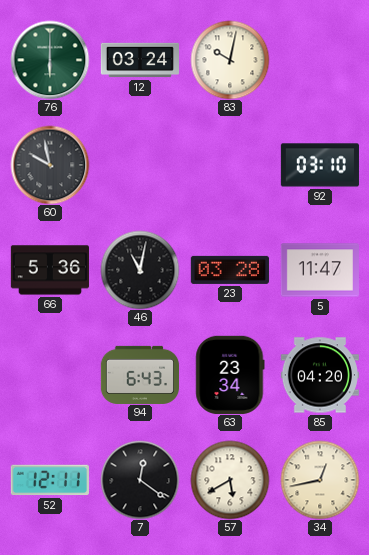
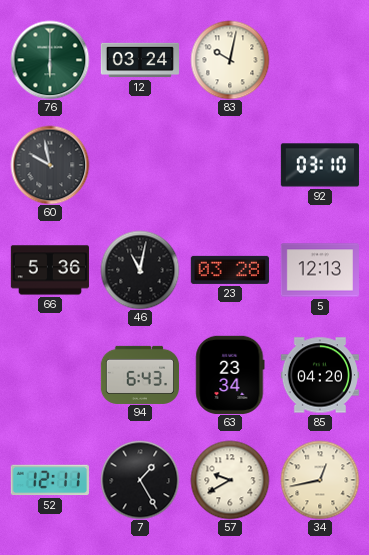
5: 11:47 -> 12:13
7: 12:21 -> 1:25
57: 5:40 -> 9:40
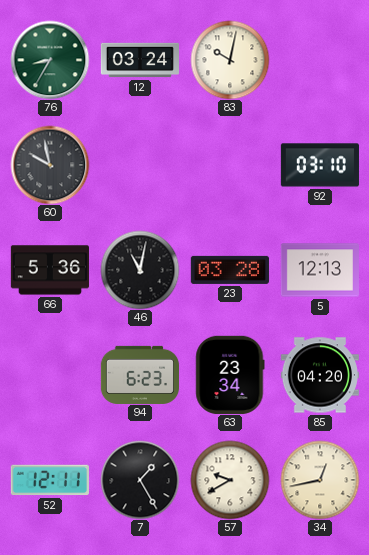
76: 6:00 -> 8:35
94: 6:43 -> 6:23
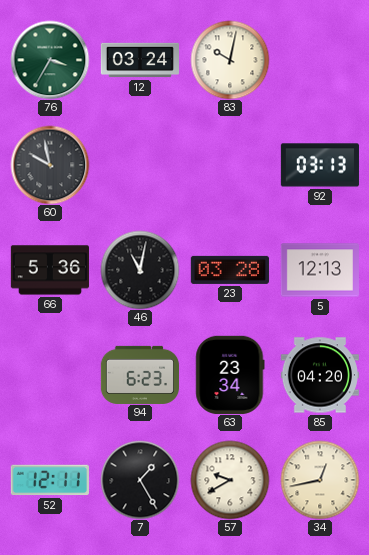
76: 8:35 -> 3:35
92: 03:10 -> 03:13
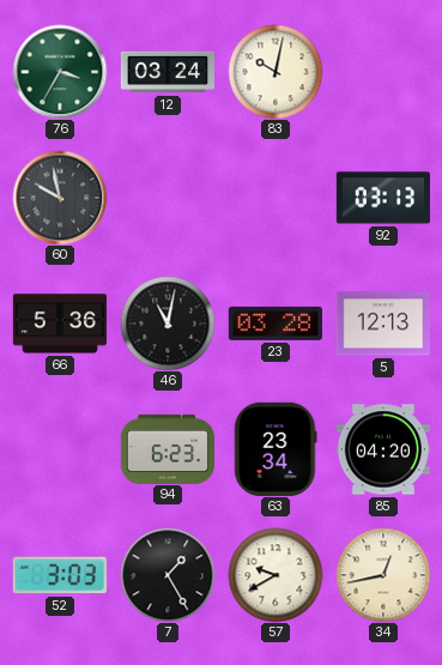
52: 12:11 -> 3:03
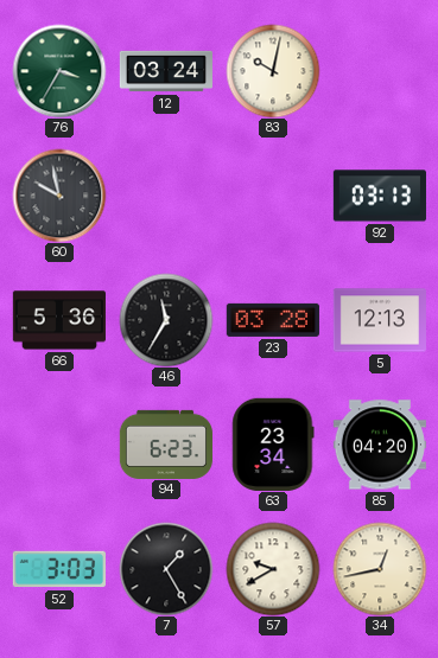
46: 11:02 -> 11:35
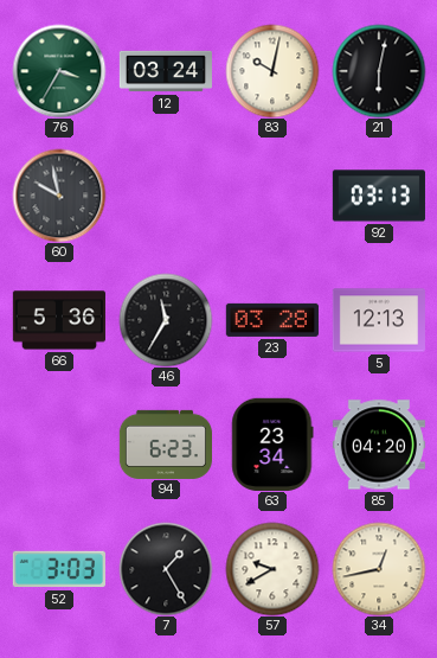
21: none -> 6:02
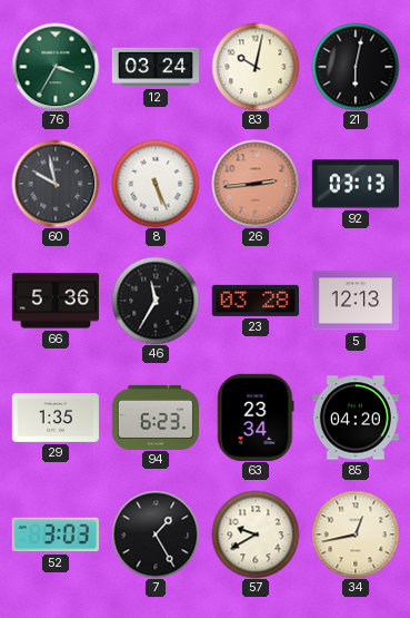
8: none -> 5:26
26: none -> 2:44
29: none -> 1:35
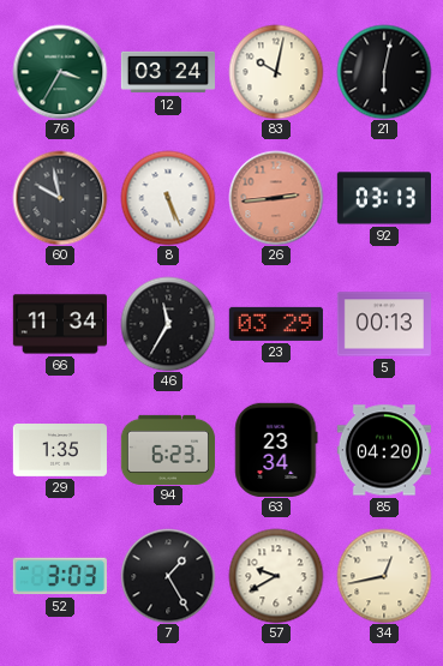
66: 5:36 -> 11:34
23: 03:28 -> 03:29
5: 12:13 -> 00:13
